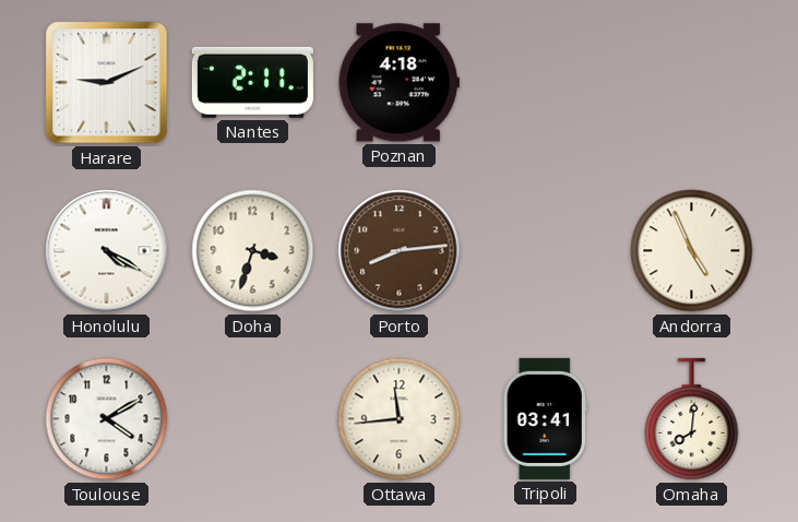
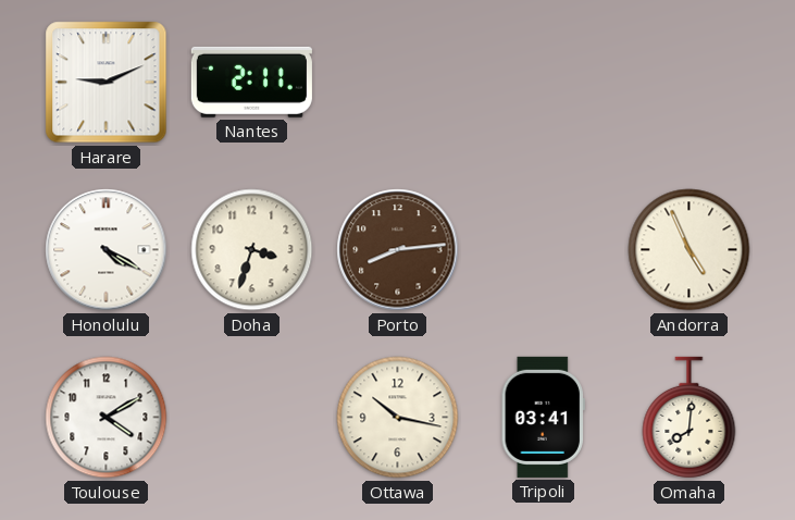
Poznan: 4:18 -> none
Ottawa: 11:44 -> 10:17
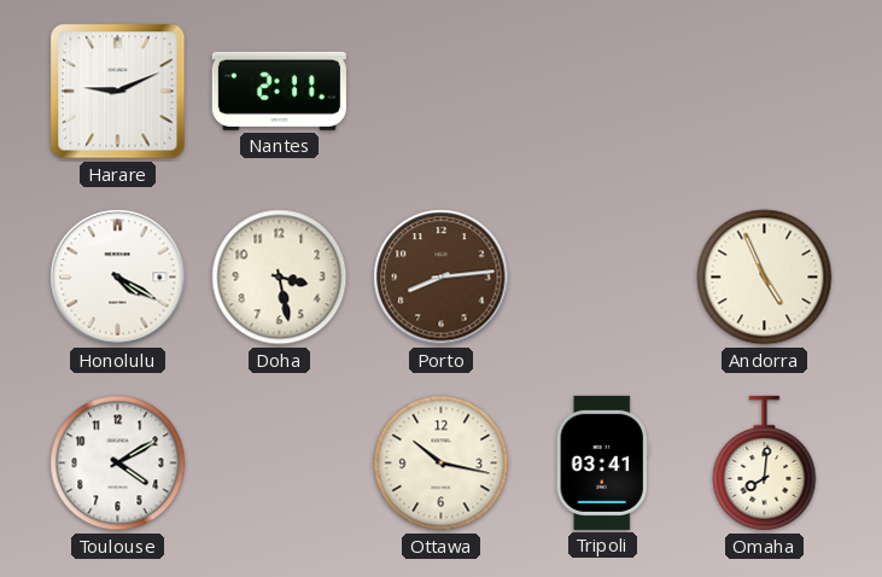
Doha: 3:33 -> 3:28
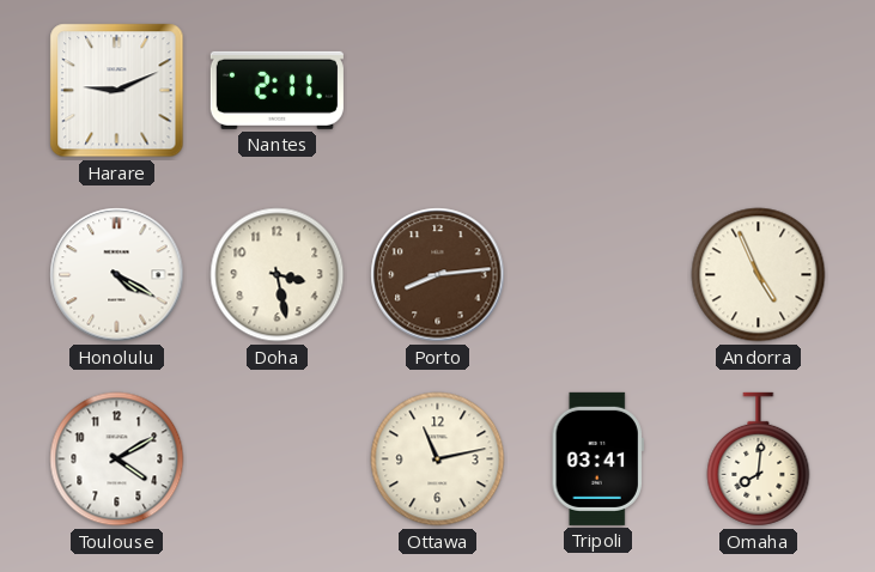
Ottawa: 10:17 -> 11:13
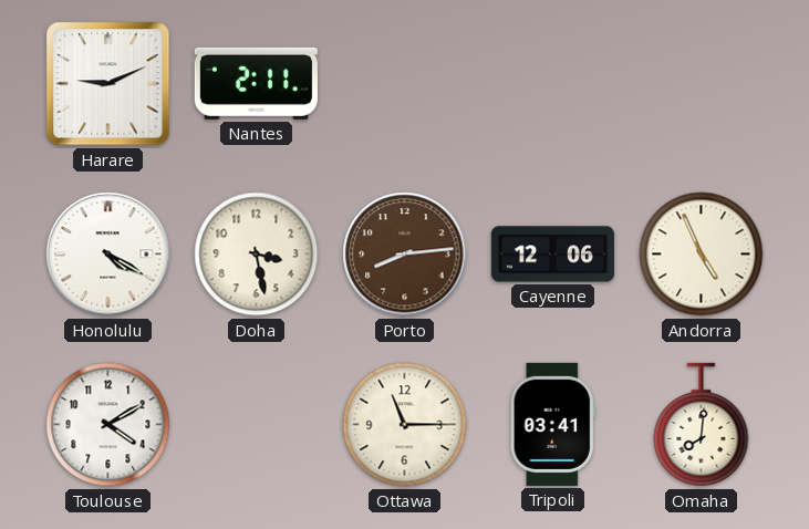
Cayenne: none -> 12:06
Ottawa: 11:13 -> 11:15
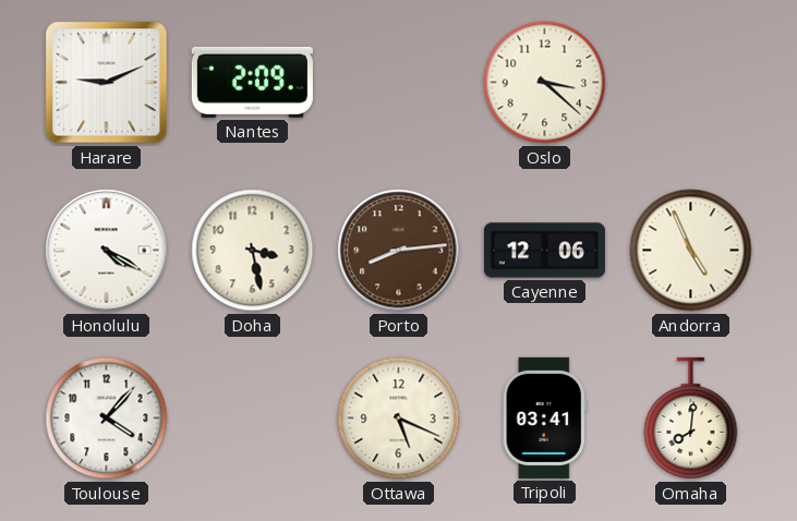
Nantes: 2:11 -> 2:09
Oslo: none -> 3:22
Toulouse: 4:10 -> 4:07
Ottawa: 11:15 -> 5:19
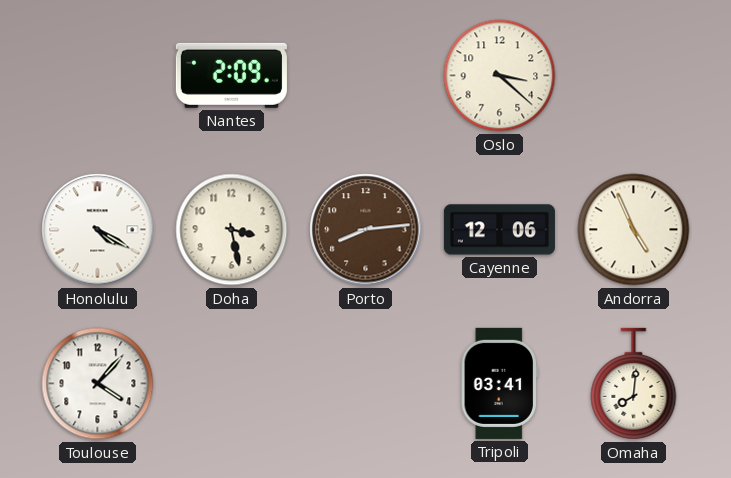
Harare: 9:11 -> none
Ottawa: 5:19 -> none
